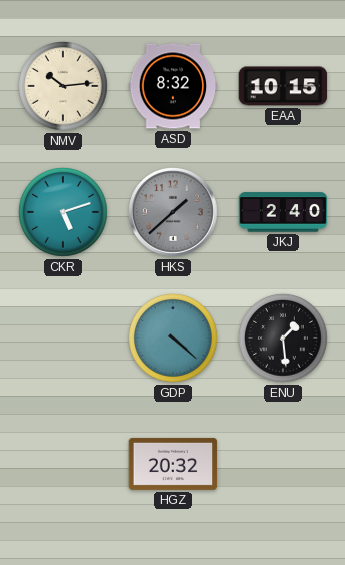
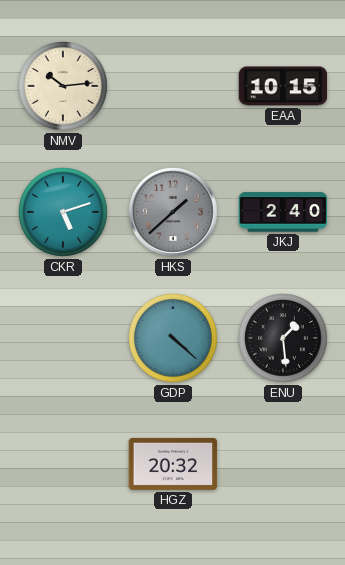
ASD: 8:32 -> none
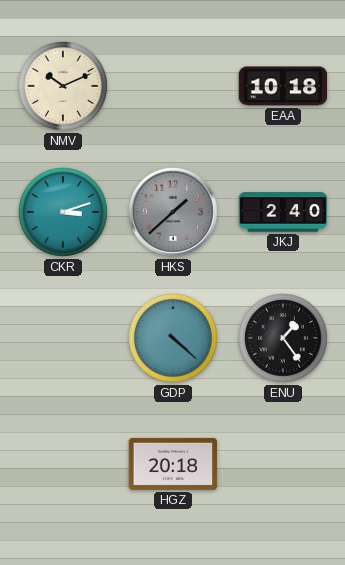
NMV: 10:14 -> 10:11
EAA: 10:15 -> 10:18
CKR: 5:12 -> 3:12
ENU: 1:29 -> 1:24
HGZ: 20:32 -> 20:18
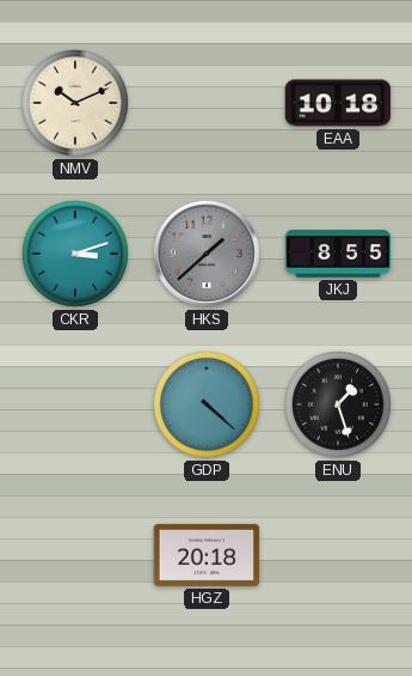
JKJ: 2:40 -> 8:55
ENU: 1:24 -> 1:27
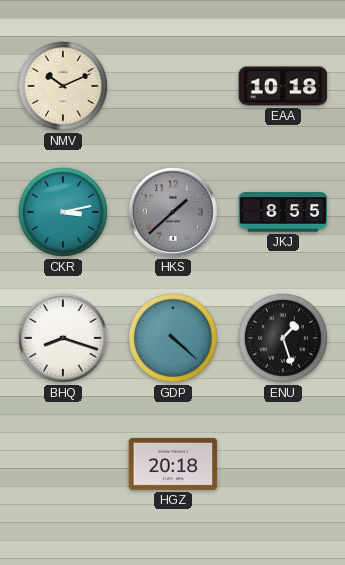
CKR: 3:12 -> 3:13
BHQ: none -> 8:18
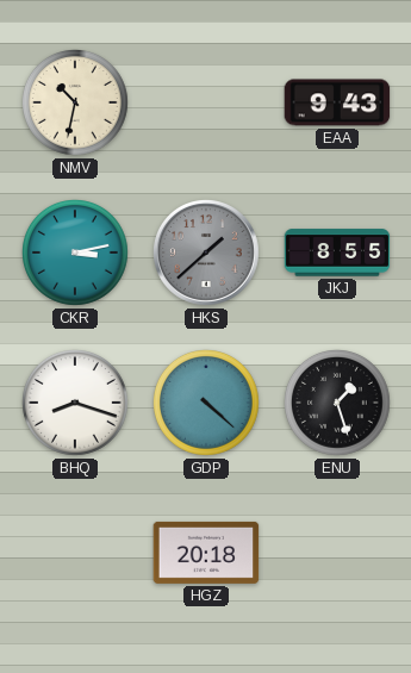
NMV: 10:11 -> 10:32
EAA: 10:18 -> 9:43
